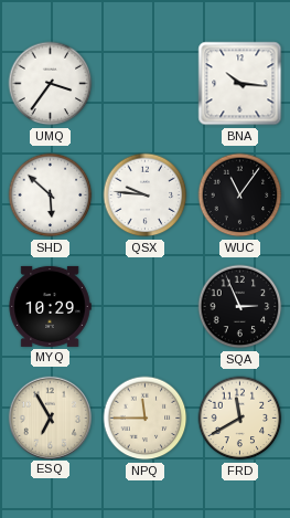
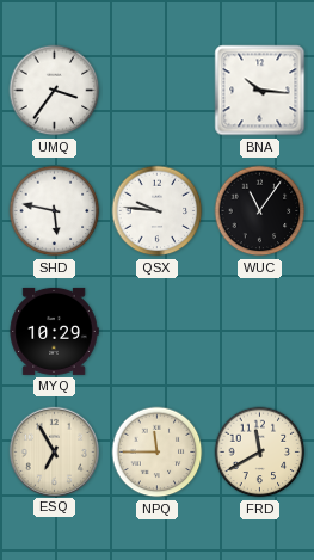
SHD: 5:52 -> 5:47
SQA: 2:56 -> none
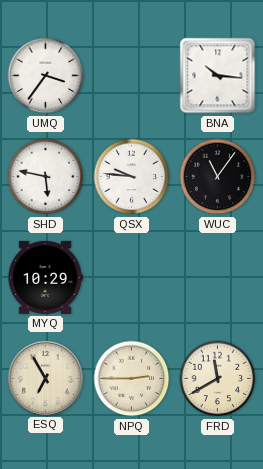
NPQ: 11:45 -> 2:45
